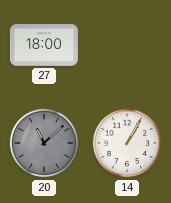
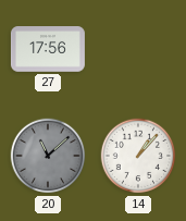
27: 18:00 -> 17:56
14: 1:05 -> 1:07
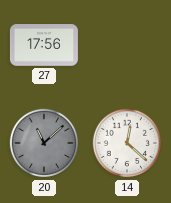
14: 1:07 -> 12:22
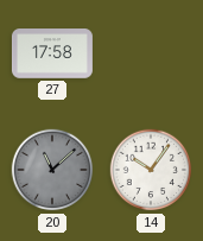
27: 17:56 -> 17:58
14: 12:22 -> 10:06
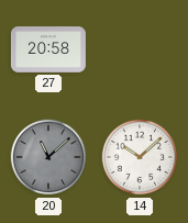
27: 17:58 -> 20:58
14: 10:06 -> 10:08
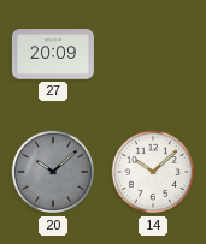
27: 20:58 -> 20:09
20: 11:08 -> 10:08
